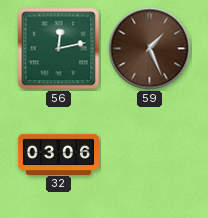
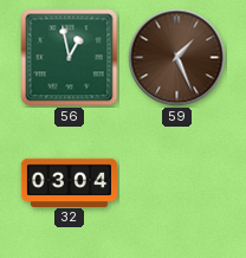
56: 12:13 -> 12:58
32: 03:06 -> 03:04
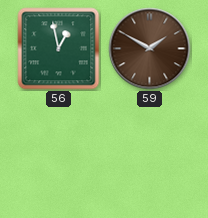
59: 1:26 -> 1:50
32: 03:04 -> none
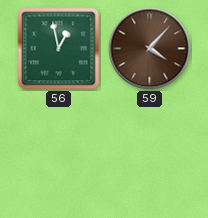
59: 1:50 -> 4:07
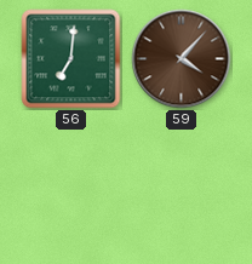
56: 12:58 -> 7:01
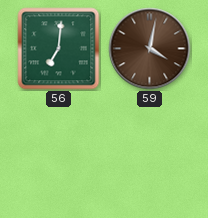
59: 4:07 -> 4:02
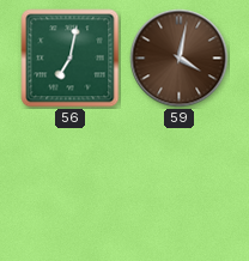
56: 7:01 -> 7:02
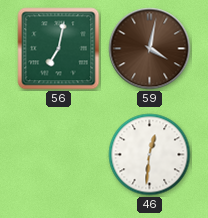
46: none -> 12:31
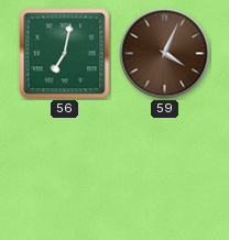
59: 4:02 -> 4:04
46: 12:31 -> none
